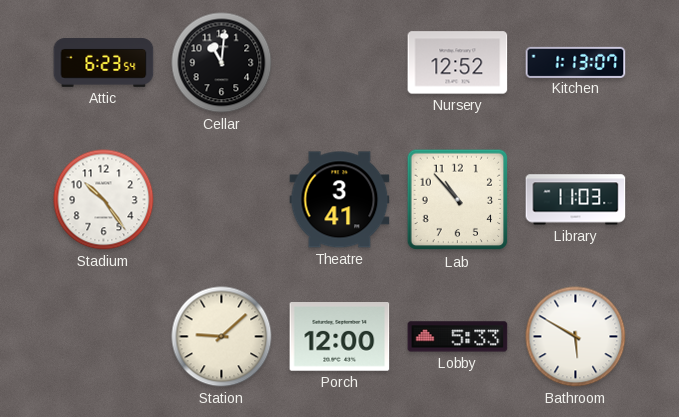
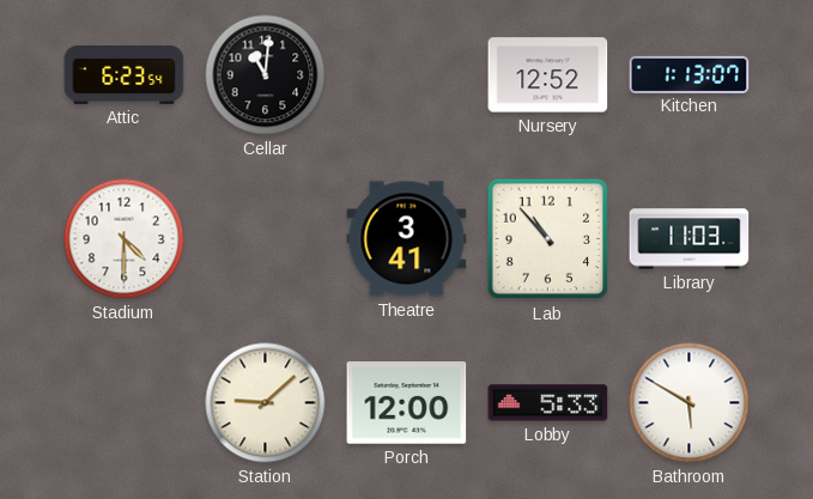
Stadium: 10:24 -> 4:30
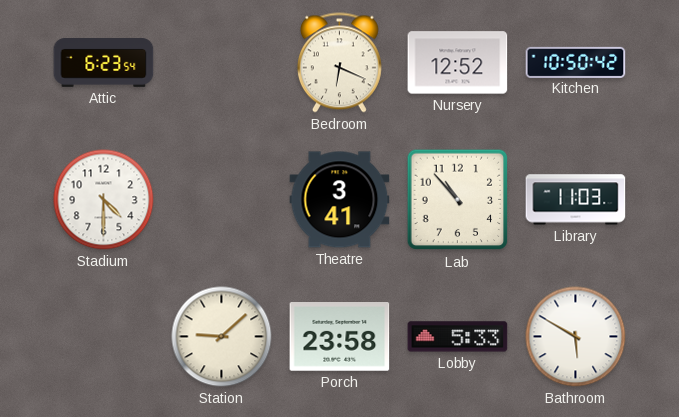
Cellar: 11:01 -> none
Bedroom: none -> 6:19
Kitchen: 1:13 -> 10:50
Porch: 12:00 -> 23:58
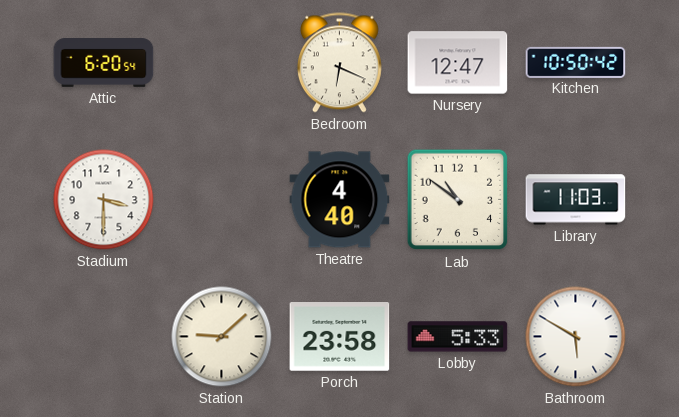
Attic: 6:23 -> 6:20
Nursery: 12:52 -> 12:47
Stadium: 4:30 -> 3:30
Theatre: 3:41 -> 4:40
Lab: 10:53 -> 10:51
